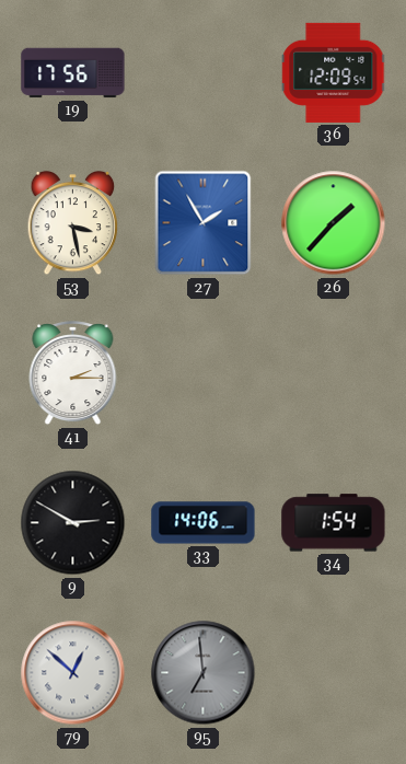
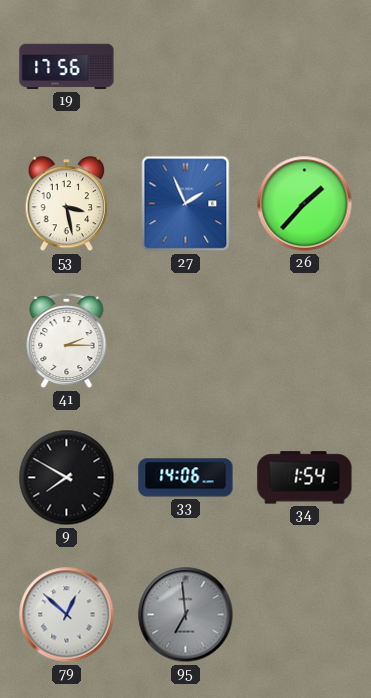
36: 12:09 -> none
27: 1:55 -> 1:56
9: 2:50 -> 7:50
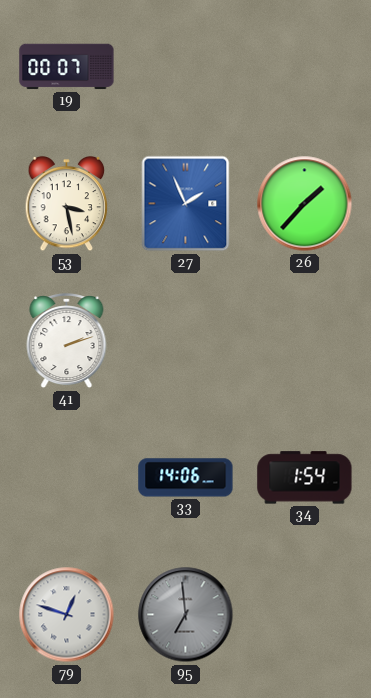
19: 17:56 -> 00:07
41: 2:15 -> 2:12
9: 7:50 -> none
79: 12:52 -> 12:48
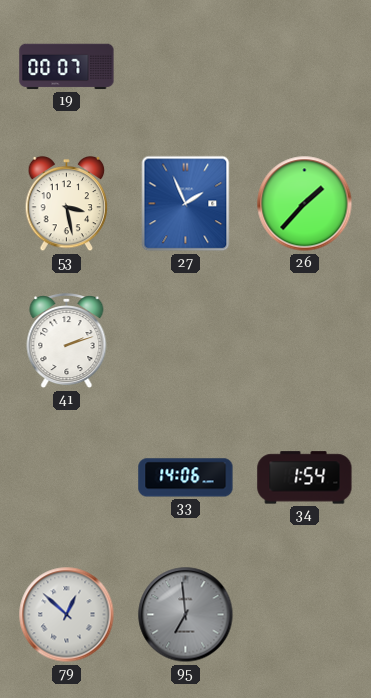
79: 12:48 -> 12:52
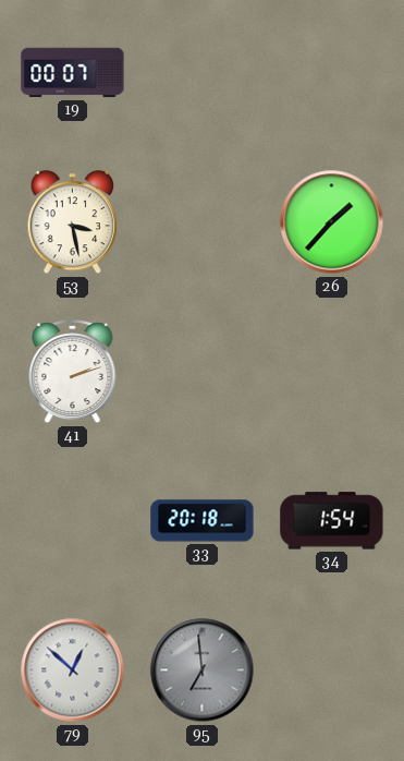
27: 1:56 -> none
33: 14:06 -> 20:18
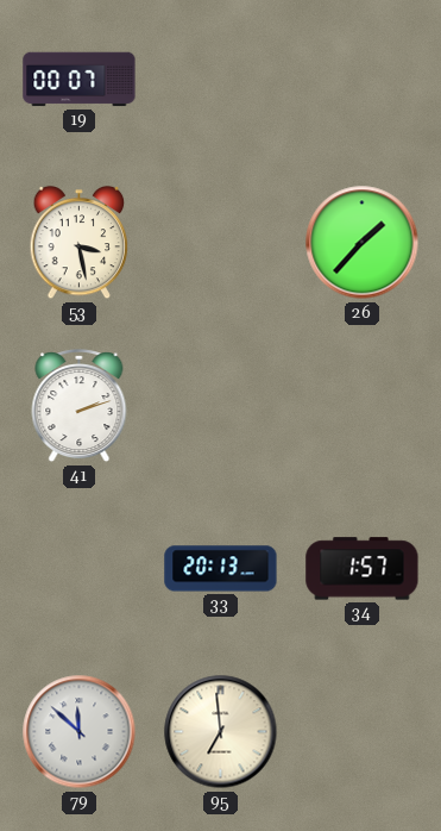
33: 20:18 -> 20:13
34: 1:54 -> 1:57
79: 12:52 -> 11:52
95 dial: grey -> cream
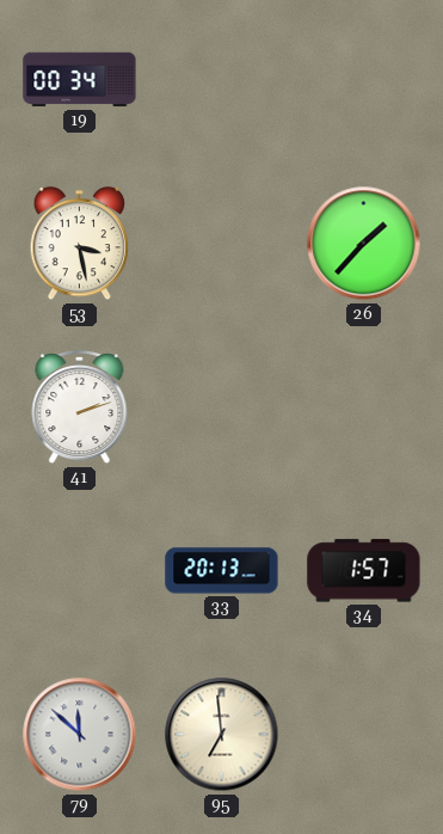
19: 00:07 -> 00:34
